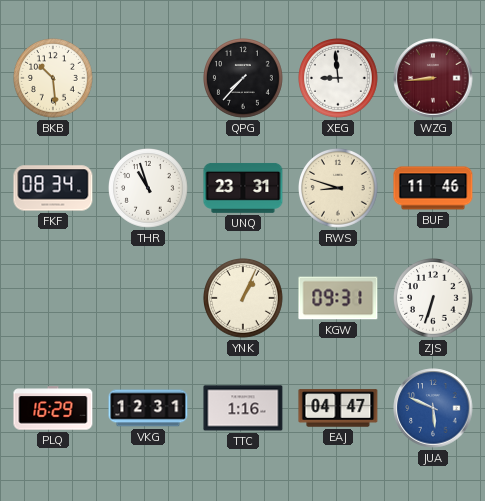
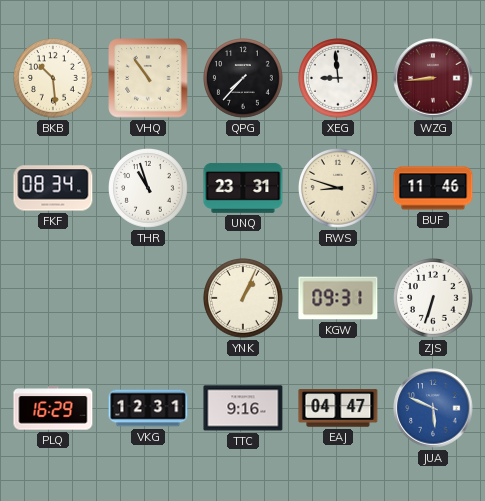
VHQ: none -> 10:54
TTC: 1:16 -> 9:16
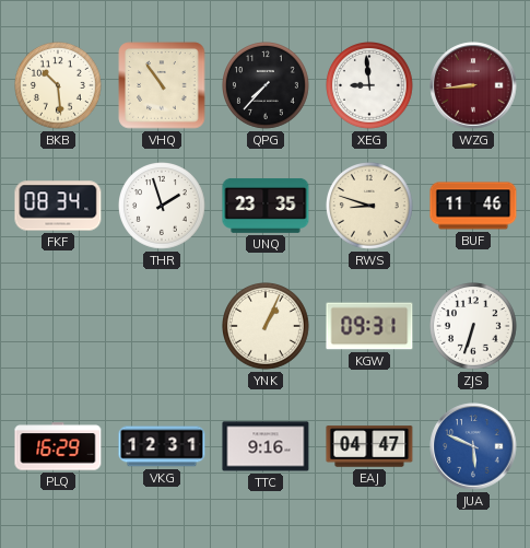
THR: 10:57 -> 1:57
UNQ: 23:31 -> 23:35
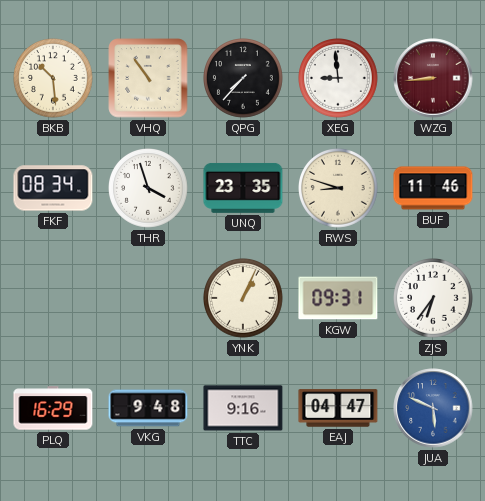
THR: 1:57 -> 3:57
ZJS: 6:33 -> 6:36
VKG: 12:31 -> 9:48
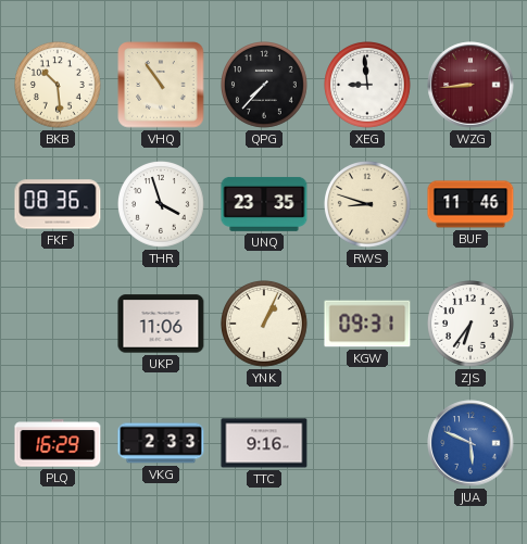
FKF: 08:34 -> 08:36
UKP: none -> 11:06
VKG: 9:48 -> 2:33
EAJ: 04:47 -> none
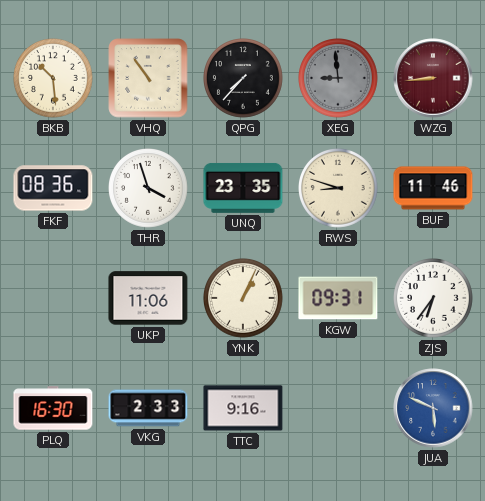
XEG dial: white -> grey
PLQ: 16:29 -> 16:30
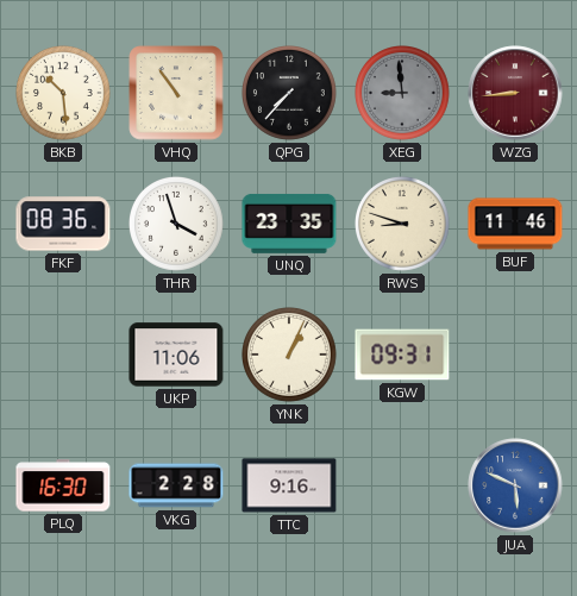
ZJS: 6:36 -> none
VKG: 2:33 -> 2:28
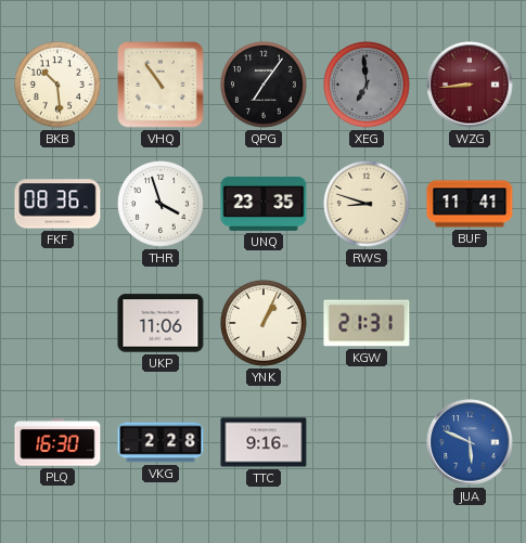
QPG: 7:37 -> 7:06
XEG: 8:59 -> 6:59
BUF: 11:46 -> 11:41
KGW: 09:31 -> 21:31
